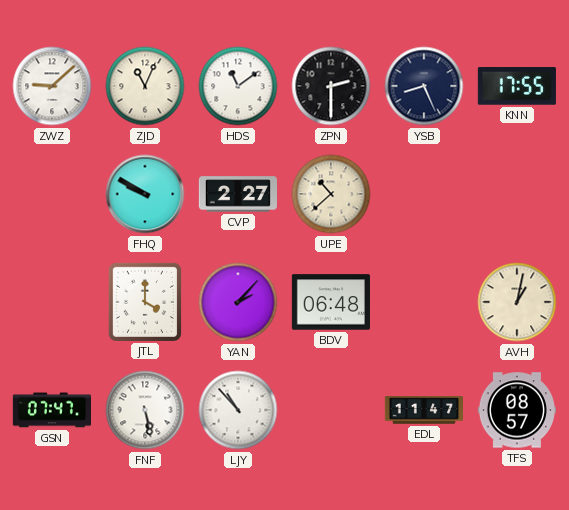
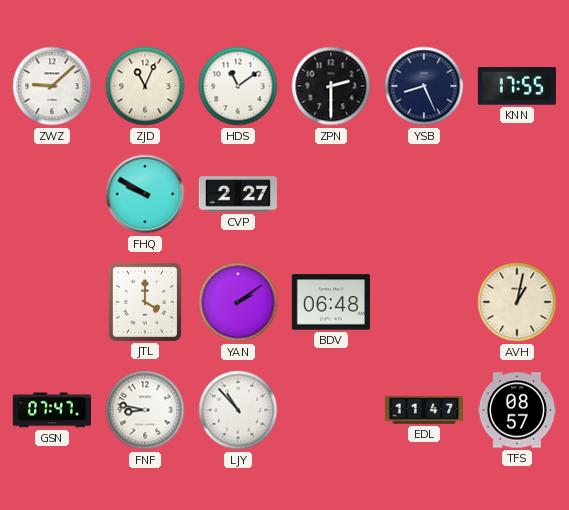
UPE: 10:38 -> none
YAN: 2:07 -> 2:09
FNF: 5:28 -> 8:47
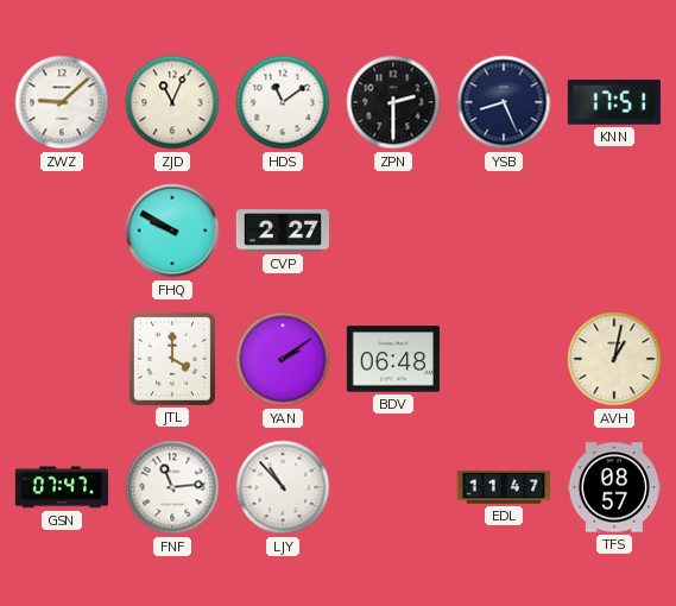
KNN: 17:55 -> 17:51
FNF: 8:47 -> 11:14
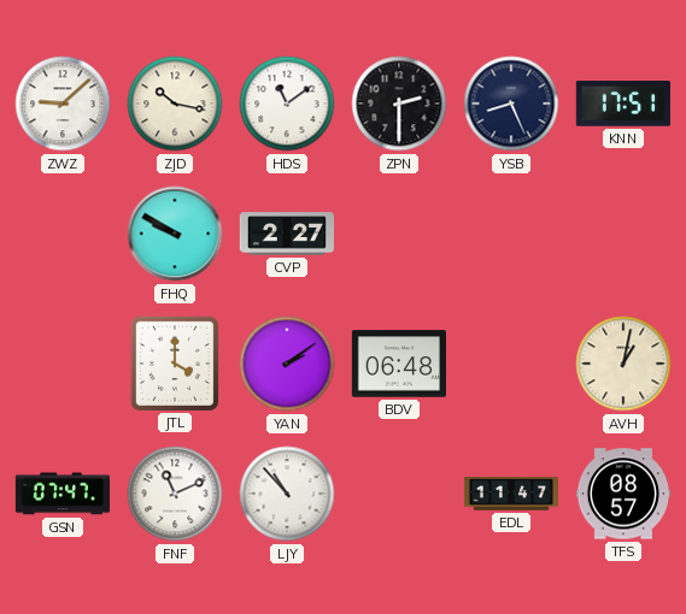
ZJD: 11:04 -> 10:17
FNF: 11:14 -> 11:11
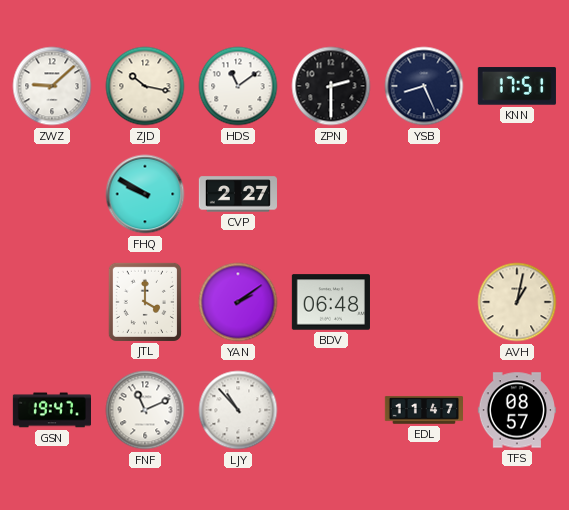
GSN: 07:47 -> 19:47
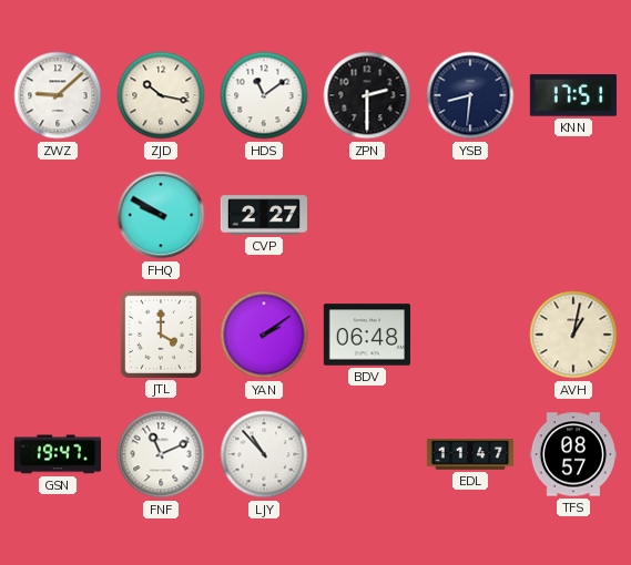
YSB: 8:26 -> 8:31
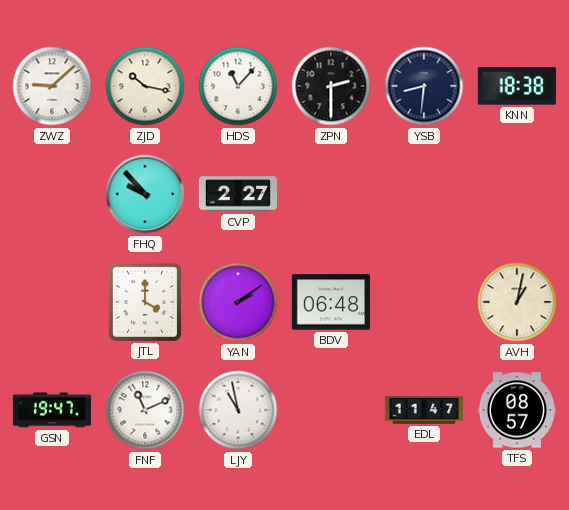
HDS: 11:09 -> 11:07
KNN: 17:51 -> 18:38
FHQ: 9:50 -> 9:53
LJY: 10:53 -> 10:58
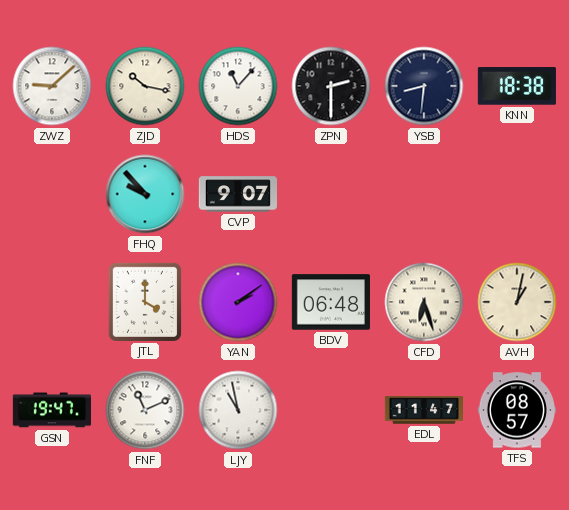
CVP: 2:27 -> 9:07
CFD: none -> 6:27
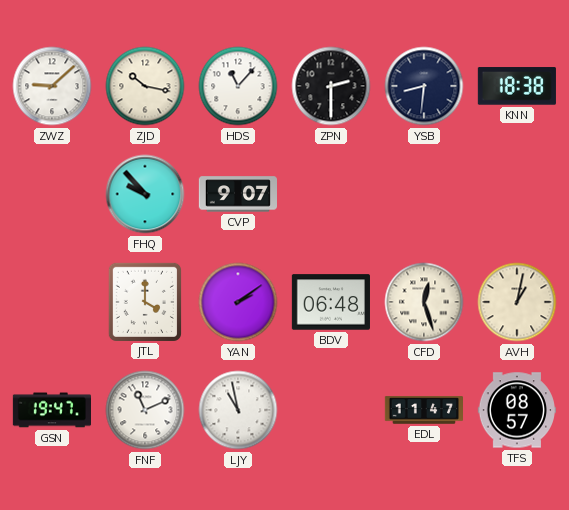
CFD: 6:27 -> 12:27
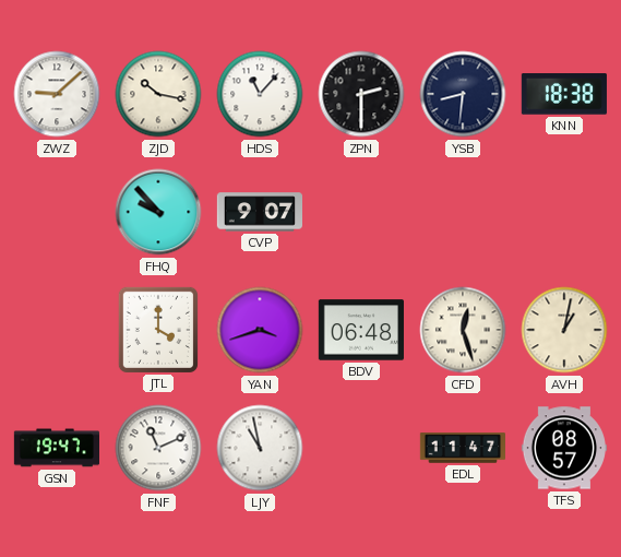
YAN: 2:09 -> 3:42
